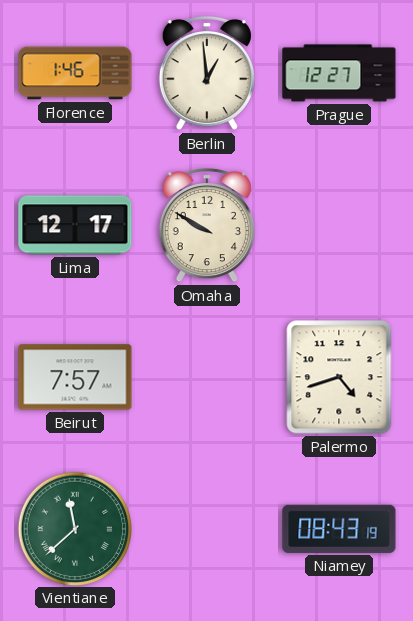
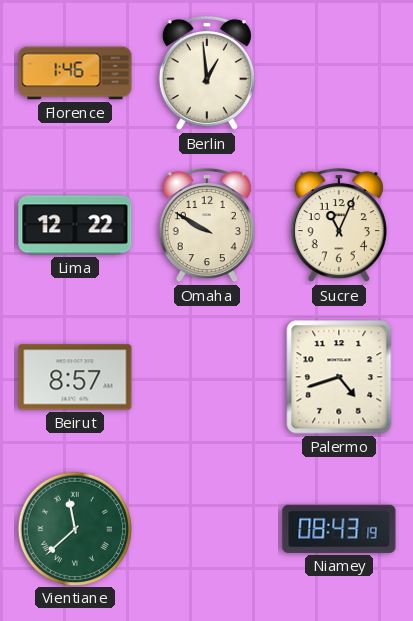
Prague: 12:27 -> none
Lima: 12:17 -> 12:22
Sucre: none -> 11:04
Beirut: 7:57 -> 8:57
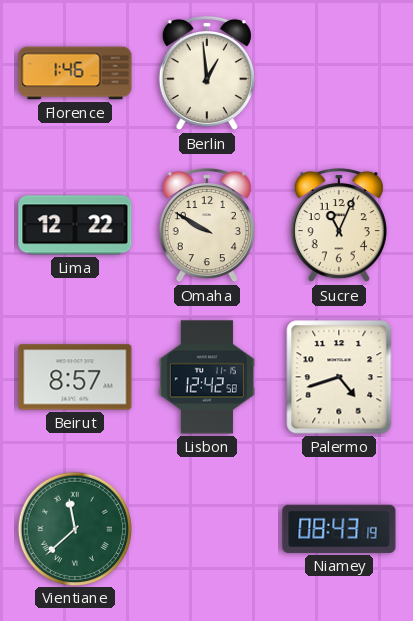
Lisbon: none -> 12:42
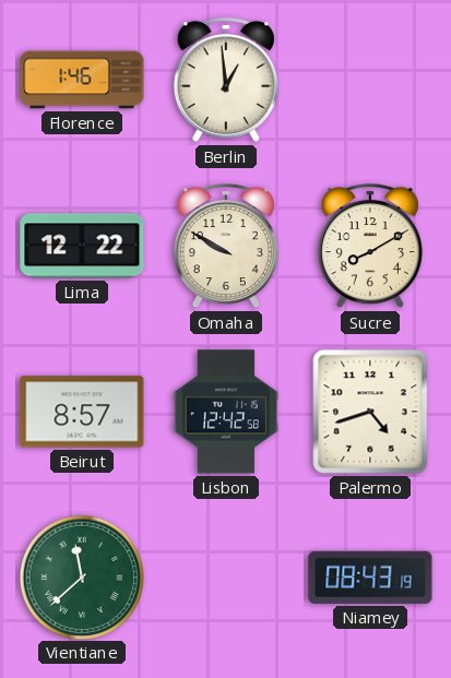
Sucre: 11:04 -> 8:10
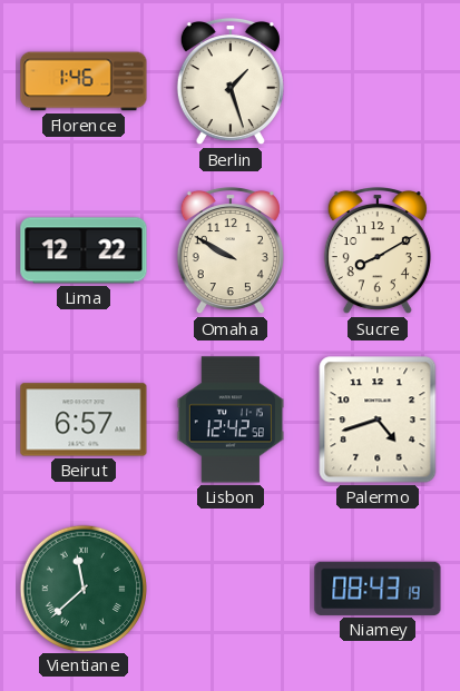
Berlin: 12:59 -> 1:27
Beirut: 8:57 -> 6:57
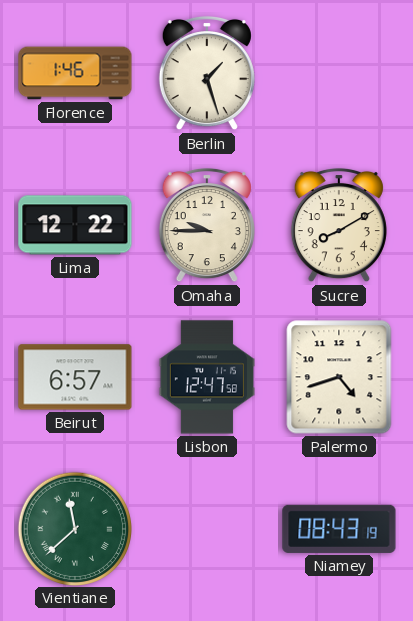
Omaha: 9:50 -> 9:45
Lisbon: 12:42 -> 12:47
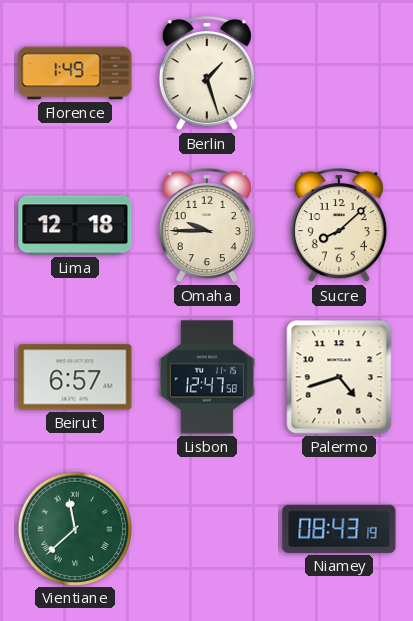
Florence: 1:46 -> 1:49
Lima: 12:22 -> 12:18
Sucre: 8:10 -> 8:08
